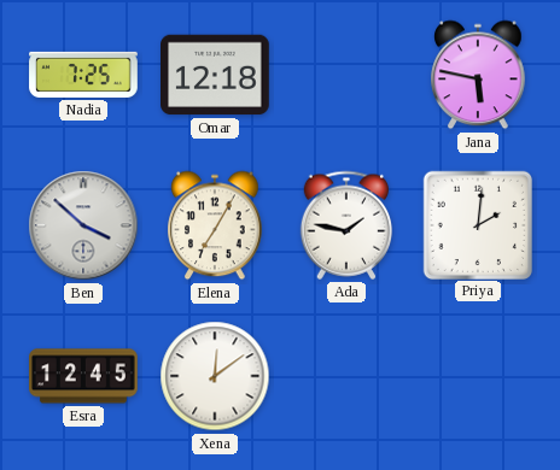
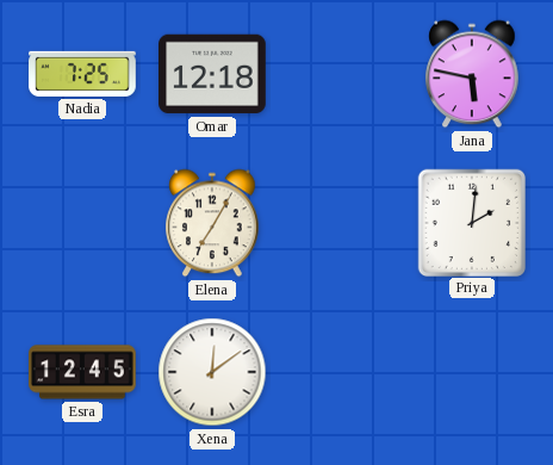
Ben: 3:52 -> none
Ada: 1:47 -> none
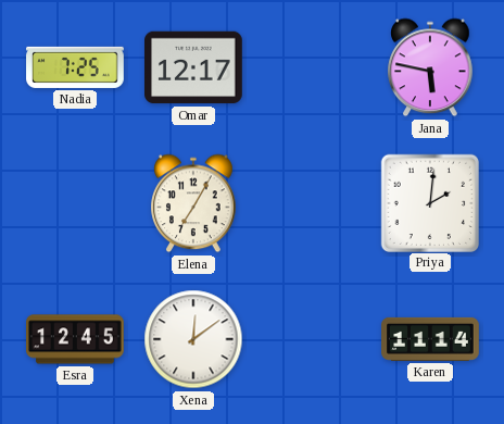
Omar: 12:18 -> 12:17
Karen: none -> 11:14
